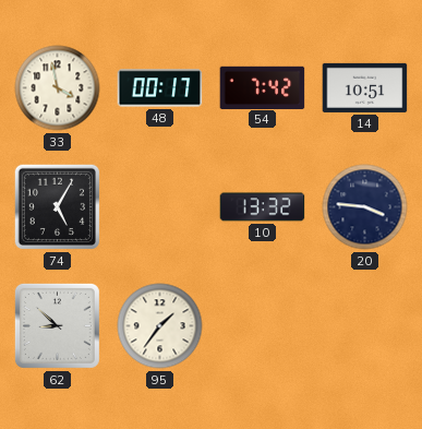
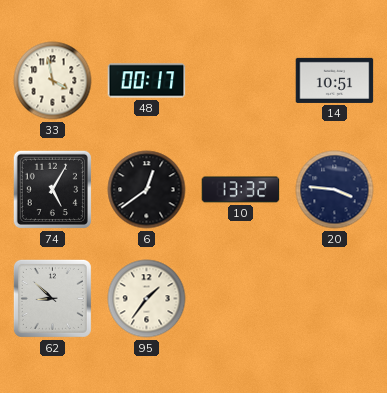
54: 7:42 -> none
6: none -> 12:39
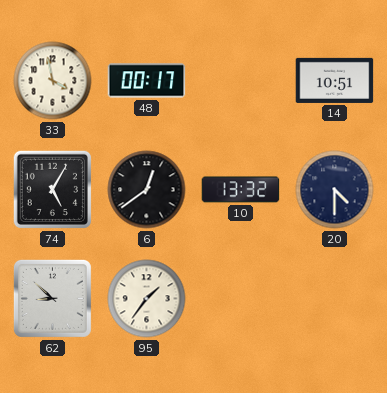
20: 3:46 -> 4:30
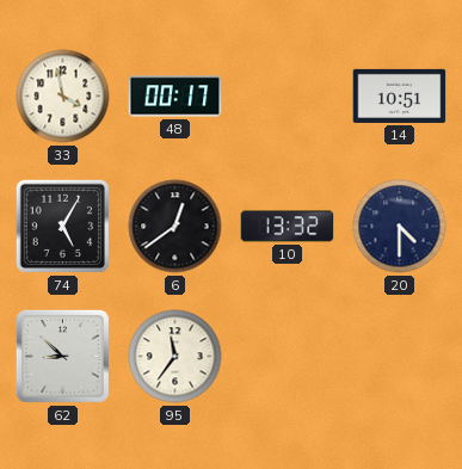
95: 1:36 -> 11:36
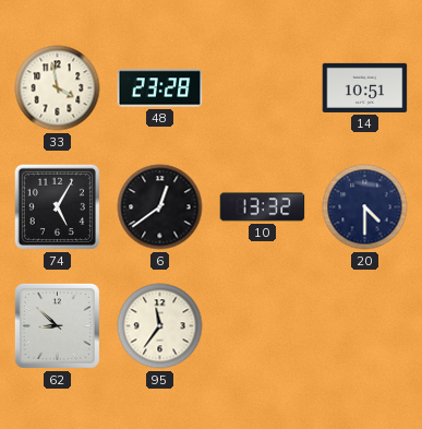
48: 00:17 -> 23:28
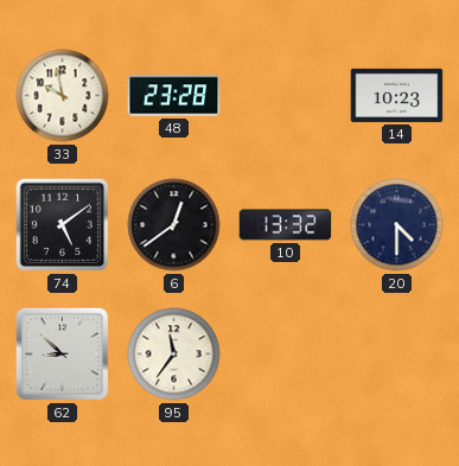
33: 3:58 -> 9:58
14: 10:51 -> 10:23
74: 5:05 -> 5:09
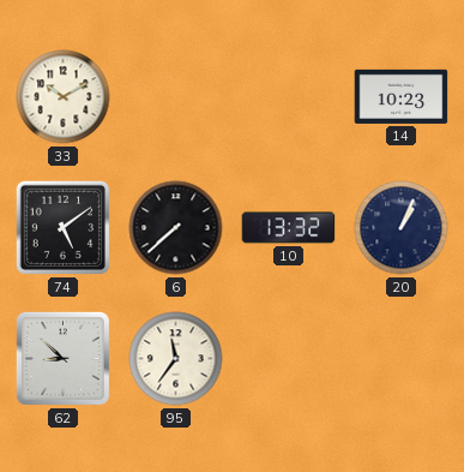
33: 9:58 -> 10:10
48: 23:28 -> none
6: 12:39 -> 7:38
20: 4:30 -> 1:04
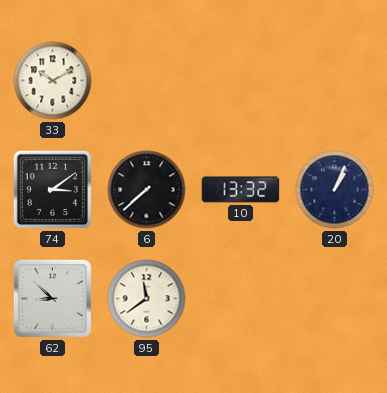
14: 10:23 -> none
74: 5:09 -> 3:09
95: 11:36 -> 11:39
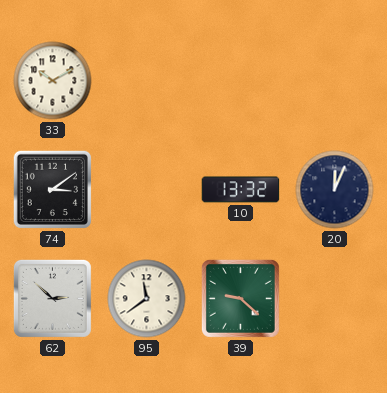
6: 7:38 -> none
20: 1:04 -> 12:04
62: 8:52 -> 2:52
39: none -> 9:22
